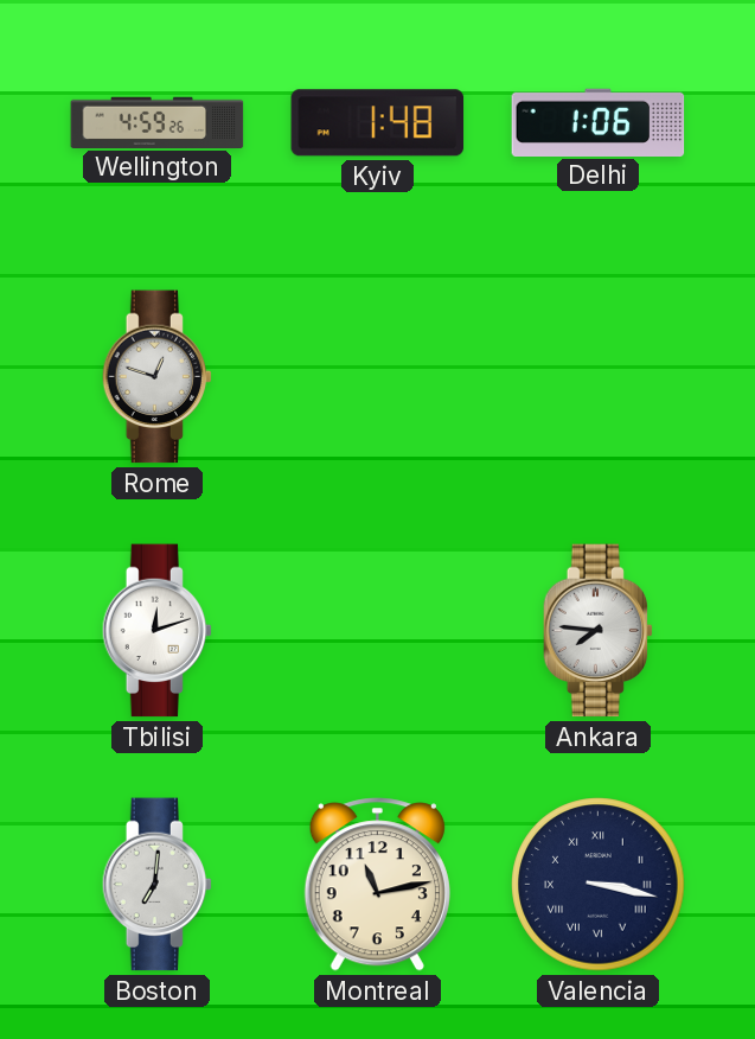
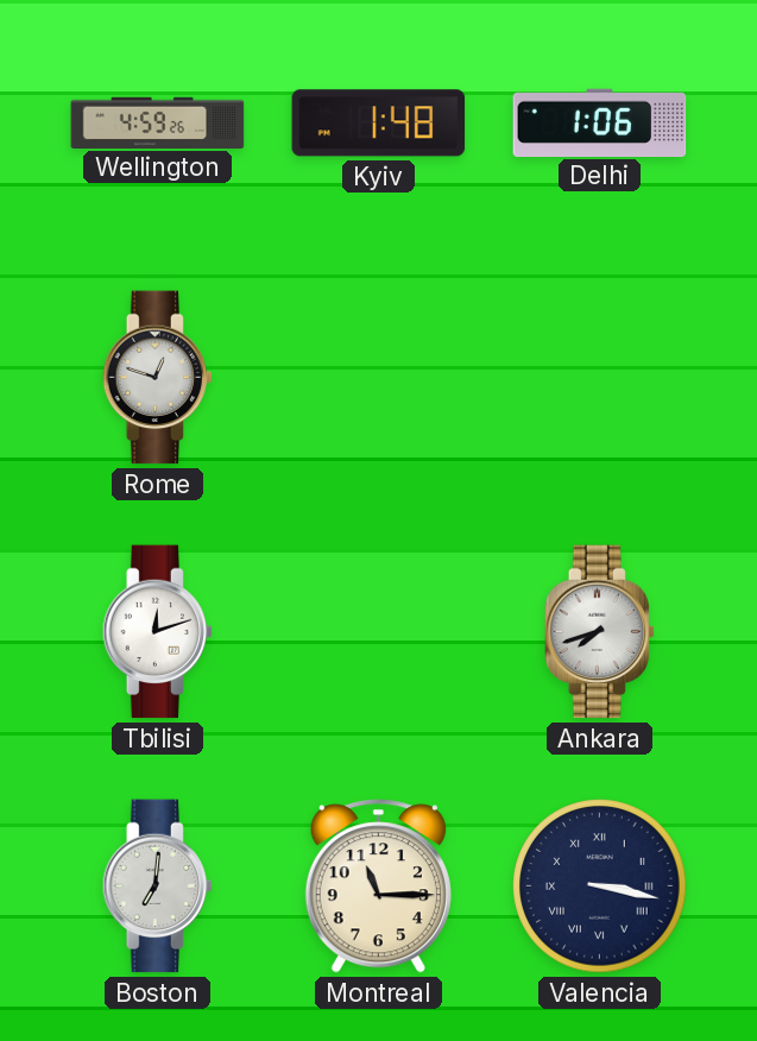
Ankara: 7:46 -> 7:42
Montreal: 11:13 -> 11:15
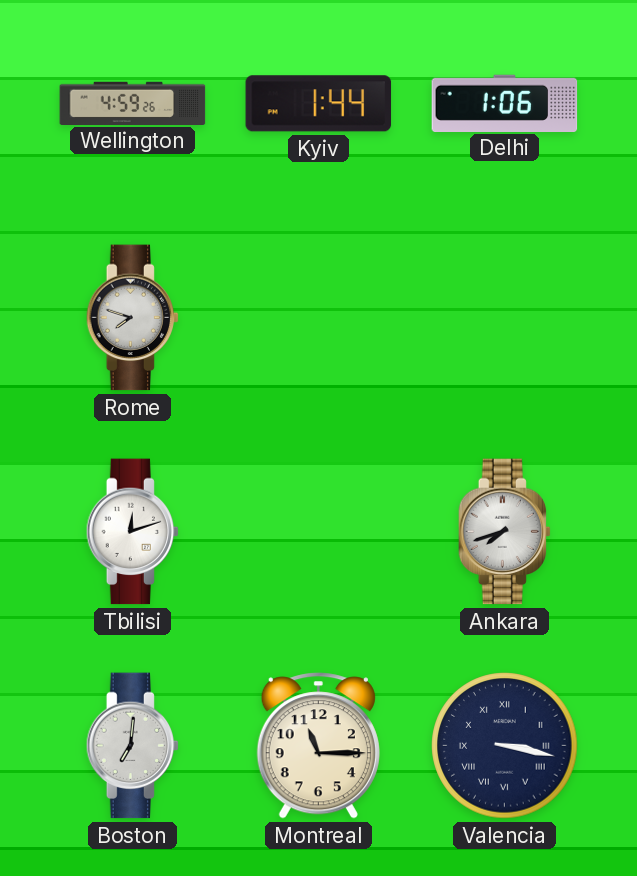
Kyiv: 1:48 -> 1:44
Rome: 12:48 -> 7:48
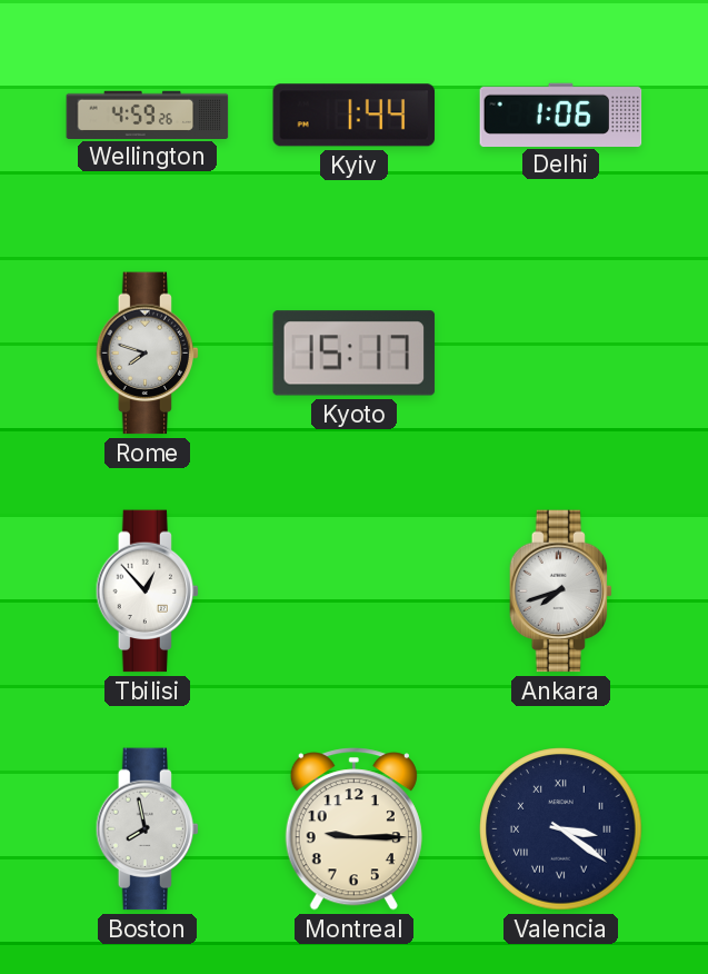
Kyoto: none -> 15:17
Tbilisi: 12:12 -> 12:53
Boston: 7:01 -> 7:58
Montreal: 11:15 -> 9:15
Valencia: 3:17 -> 3:21
